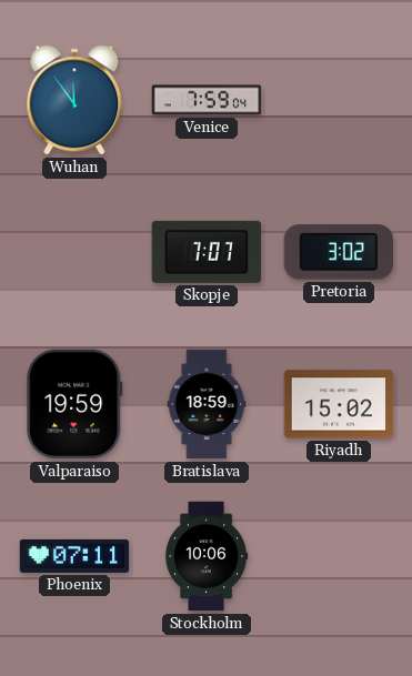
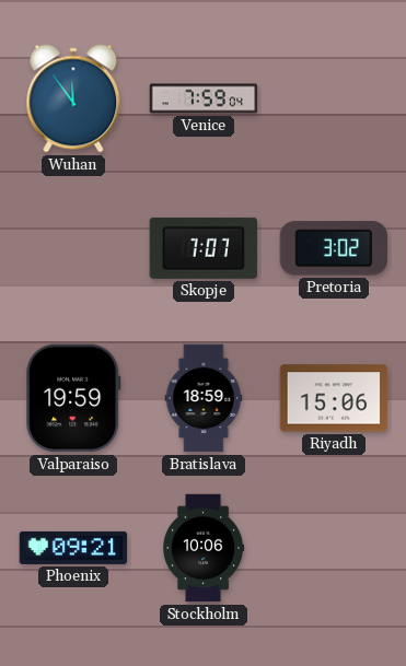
Riyadh: 15:02 -> 15:06
Phoenix: 07:11 -> 09:21
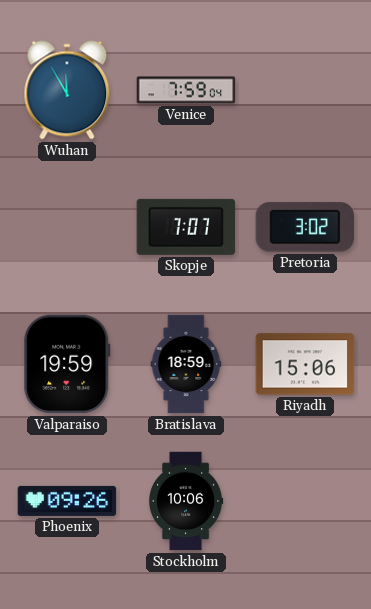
Wuhan: 11:54 -> 11:55
Phoenix: 09:21 -> 09:26
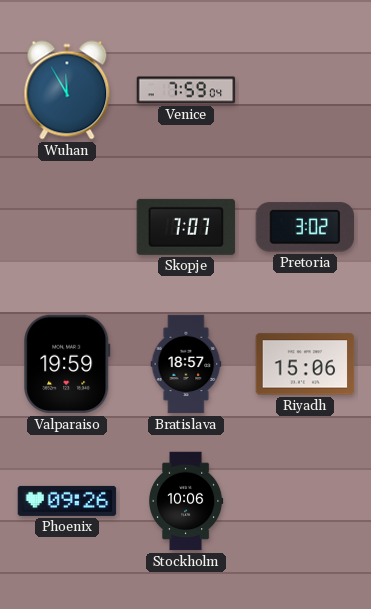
Bratislava: 18:59 -> 18:57
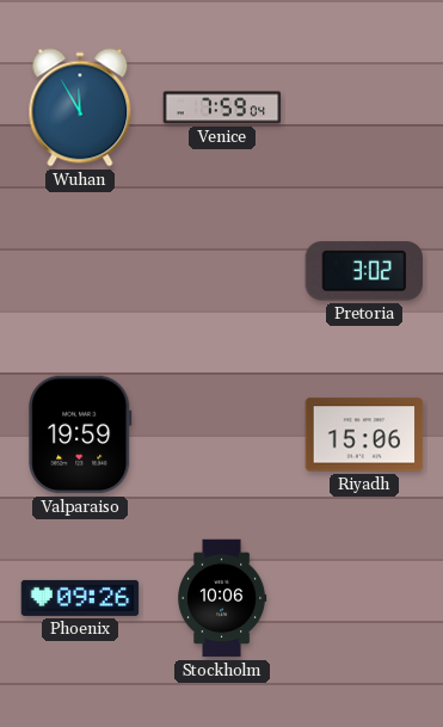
Skopje: 7:07 -> none
Bratislava: 18:57 -> none
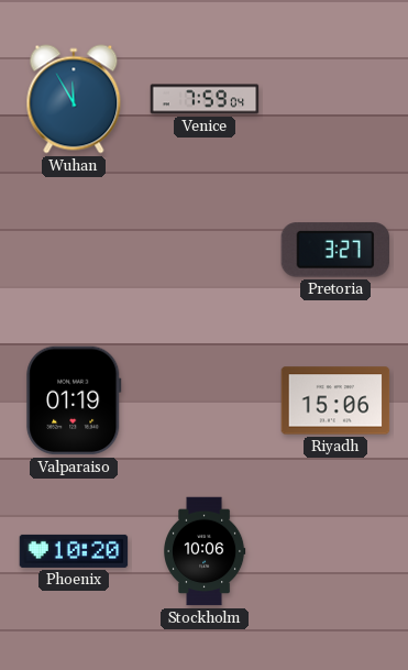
Pretoria: 3:02 -> 3:27
Valparaiso: 19:59 -> 01:19
Phoenix: 09:26 -> 10:20
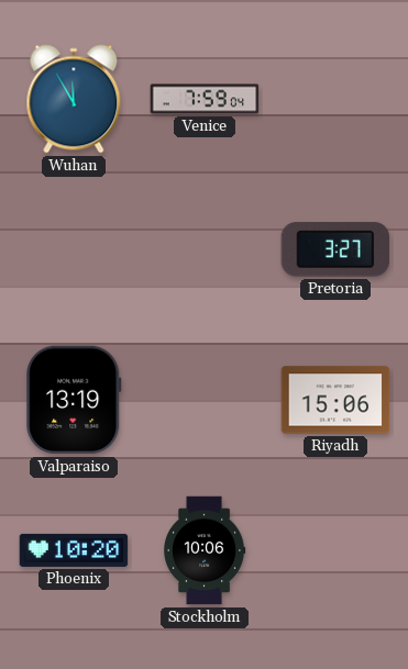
Valparaiso: 01:19 -> 13:19
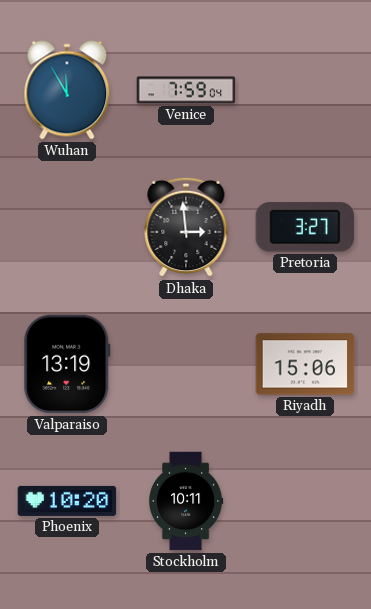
Dhaka: none -> 2:59
Stockholm: 10:06 -> 10:11
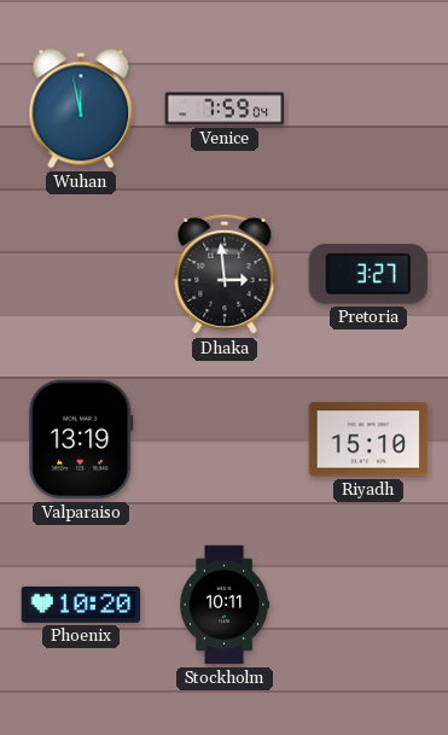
Wuhan: 11:55 -> 11:58
Riyadh: 15:06 -> 15:10
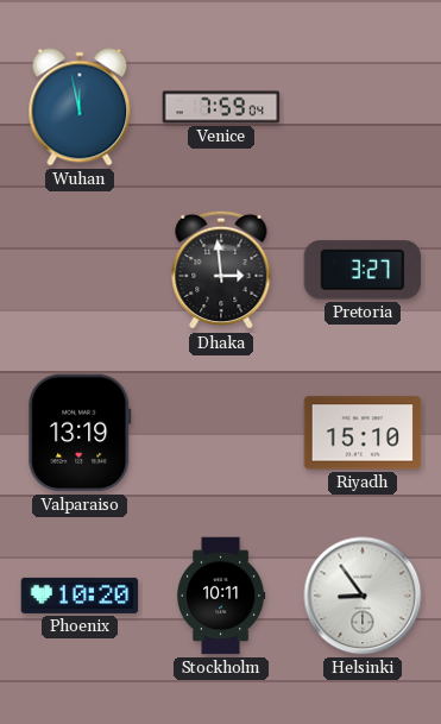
Helsinki: none -> 8:54
